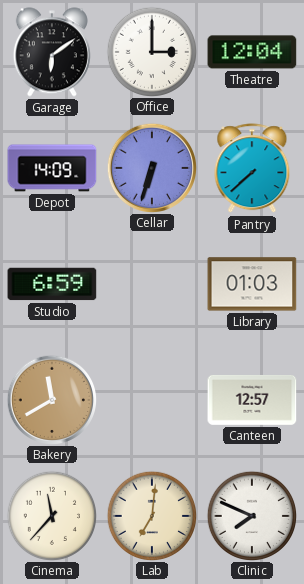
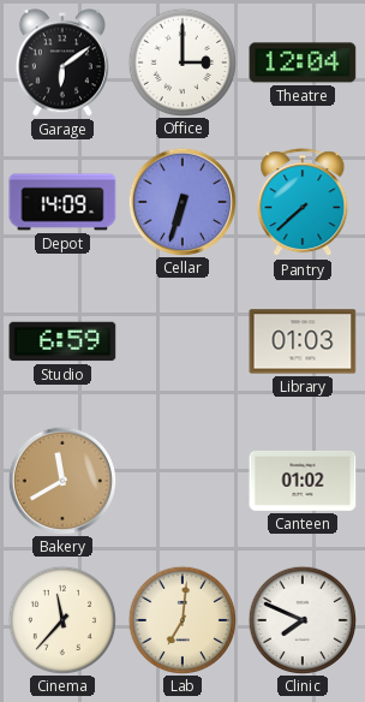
Canteen: 12:57 -> 01:02
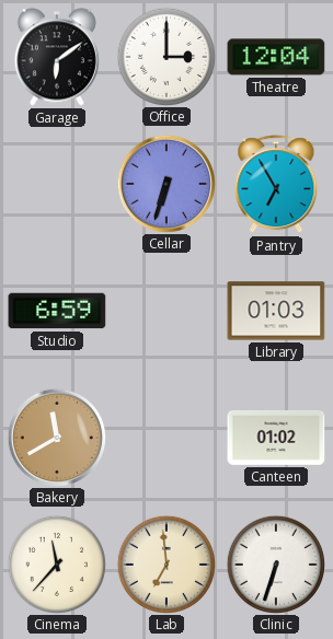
Depot: 14:09 -> none
Pantry: 7:38 -> 6:55
Lab: 7:01 -> 6:59
Clinic: 7:49 -> 6:33
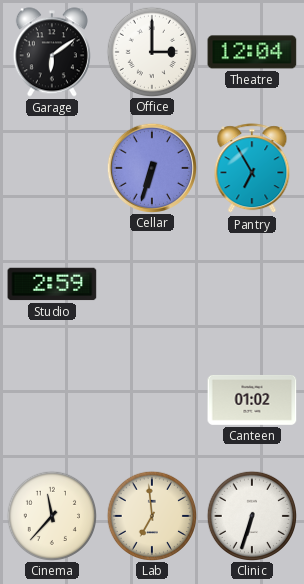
Studio: 6:59 -> 2:59
Library: 01:03 -> none
Bakery: 11:40 -> none
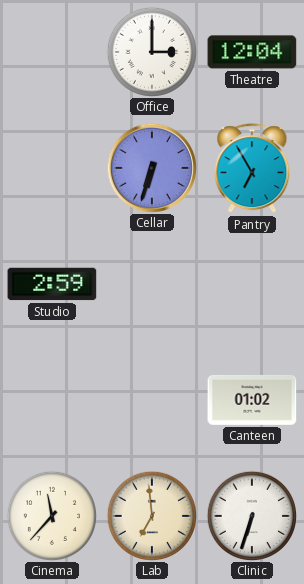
Garage: 6:09 -> none
